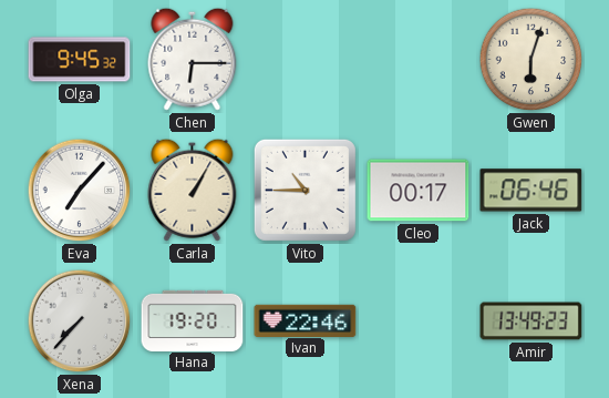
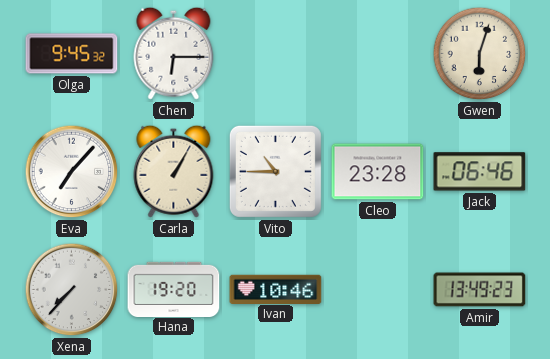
Cleo: 00:17 -> 23:28
Ivan: 22:46 -> 10:46
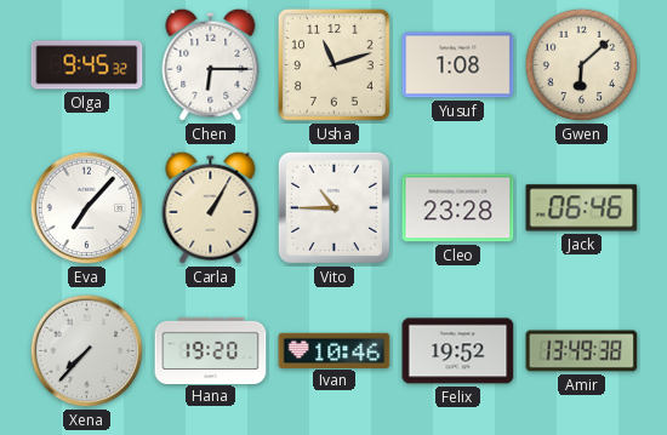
Usha: none -> 11:12
Yusuf: none -> 1:08
Gwen: 6:03 -> 6:08
Felix: none -> 19:52
Amir: 13:49:23 -> 13:49:38
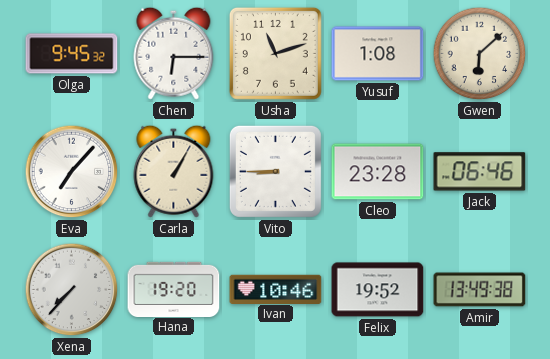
Vito: 10:45 -> 8:45
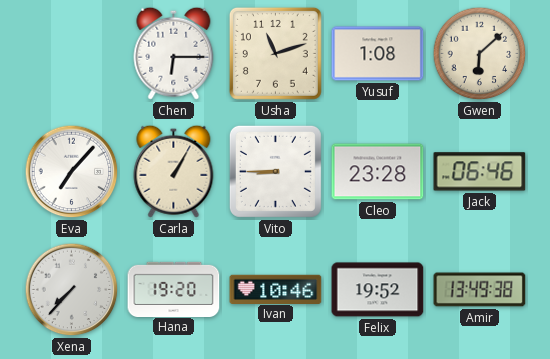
Olga: 9:45 -> none
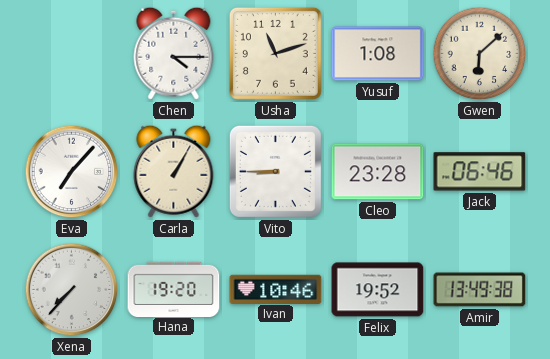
Chen: 6:15 -> 4:15
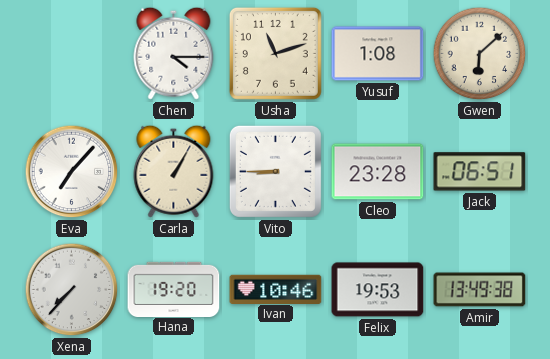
Jack: 06:46 -> 06:51
Felix: 19:52 -> 19:53
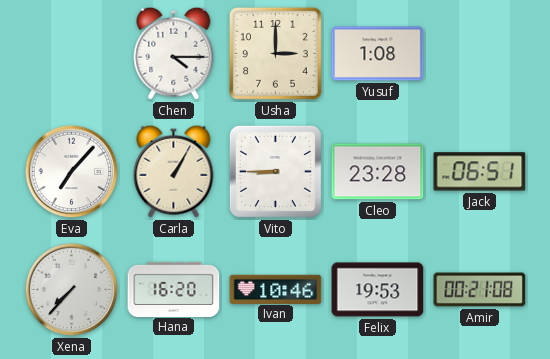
Usha: 11:12 -> 3:00
Gwen: 6:08 -> none
Hana: 19:20 -> 16:20
Amir: 13:49 -> 00:21
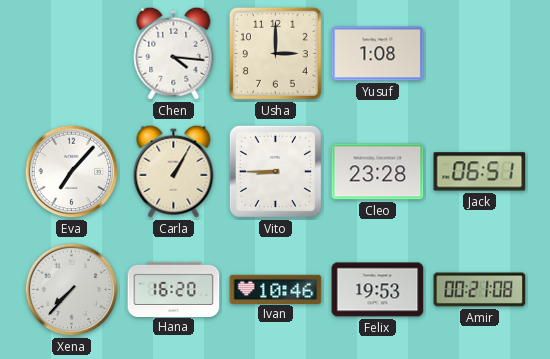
Chen: 4:15 -> 4:16
